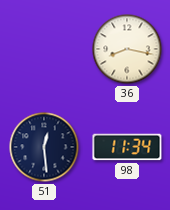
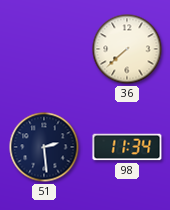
36: 8:17 -> 7:38
51: 12:29 -> 2:29
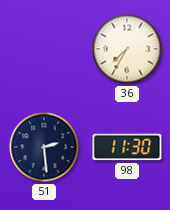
36: 7:38 -> 7:35
98: 11:34 -> 11:30
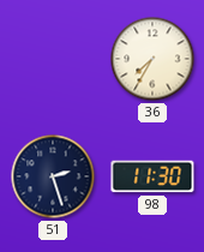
51: 2:29 -> 2:27
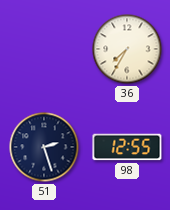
98: 11:30 -> 12:55
